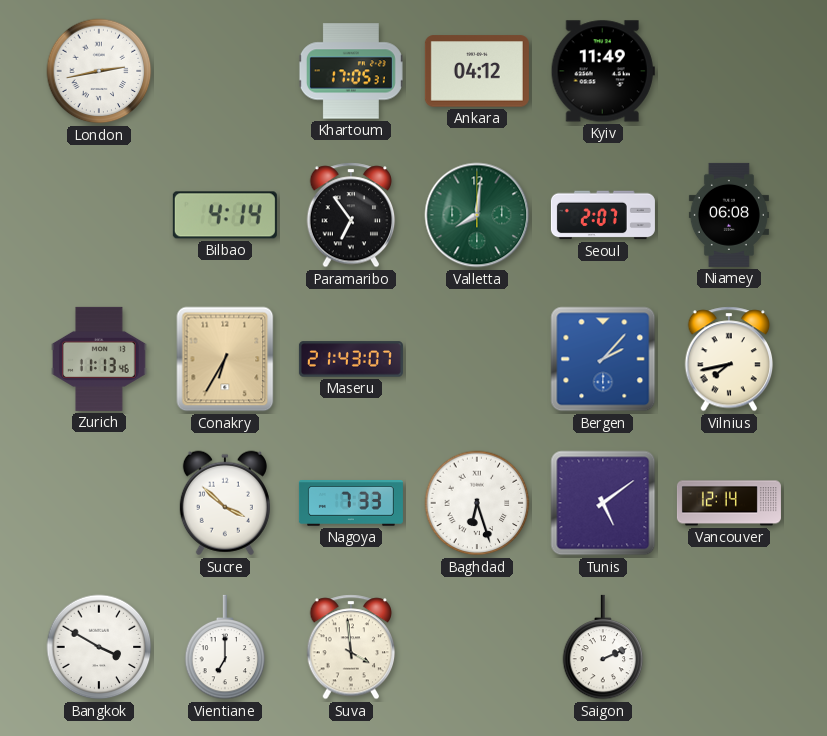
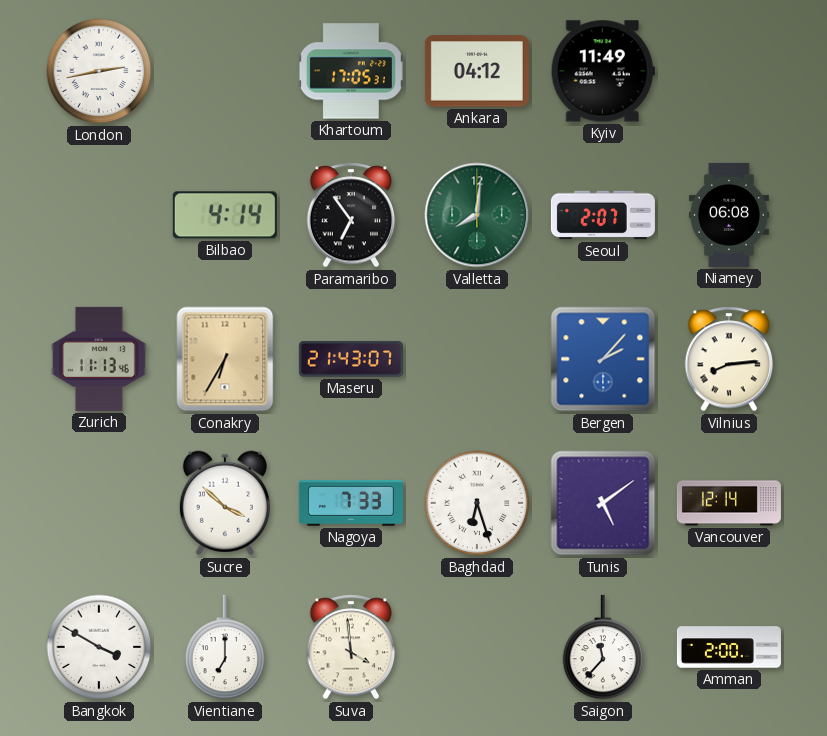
Vilnius: 7:43 -> 8:14
Saigon: 2:11 -> 11:37
Amman: none -> 2:00
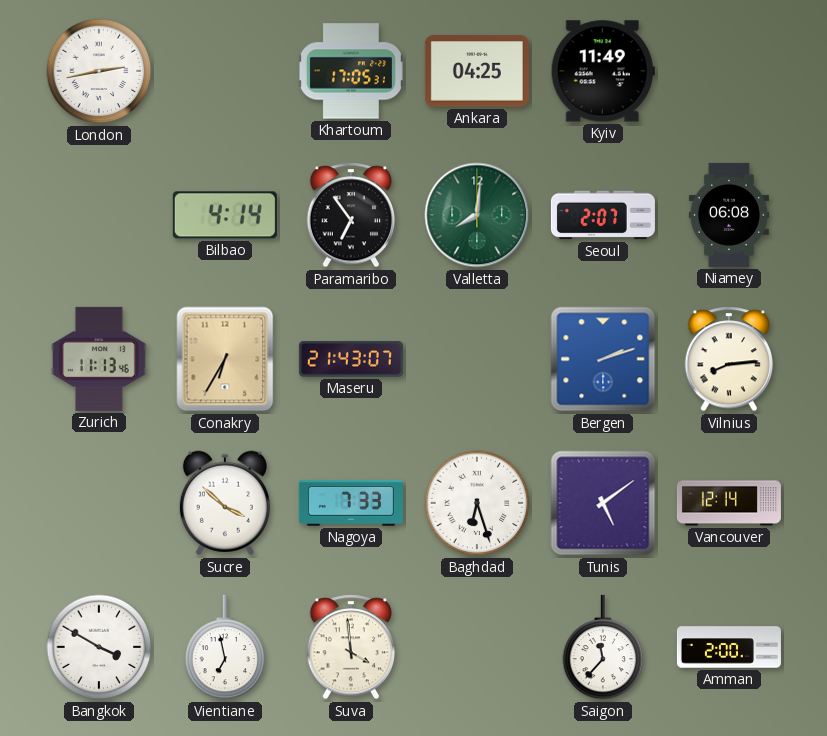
Ankara: 04:12 -> 04:25
Bergen: 2:07 -> 2:12
Vientiane: 7:00 -> 6:58
